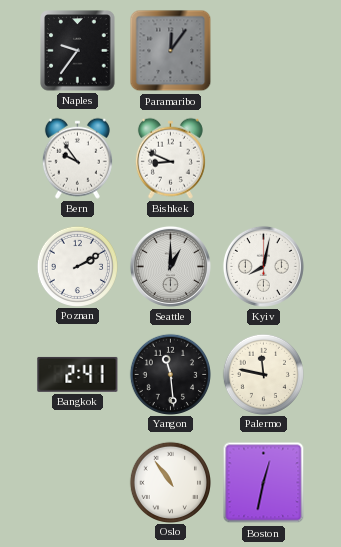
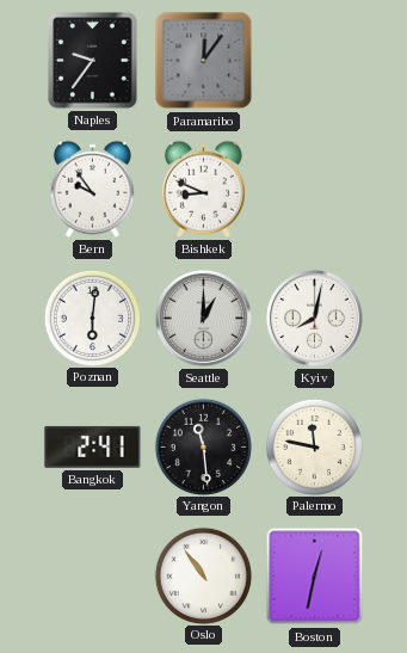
Poznan: 2:10 -> 6:01
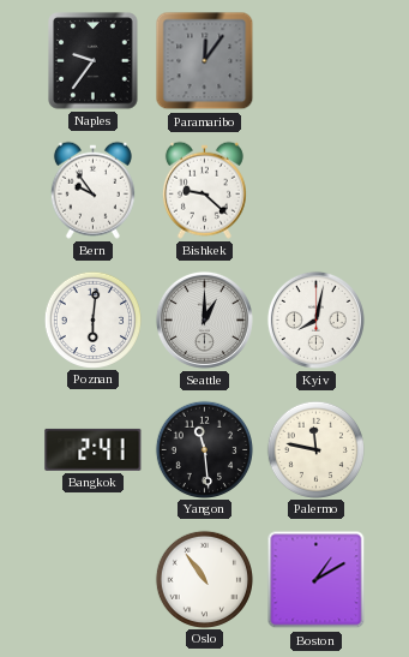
Bishkek: 8:49 -> 9:22
Boston: 12:32 -> 1:10
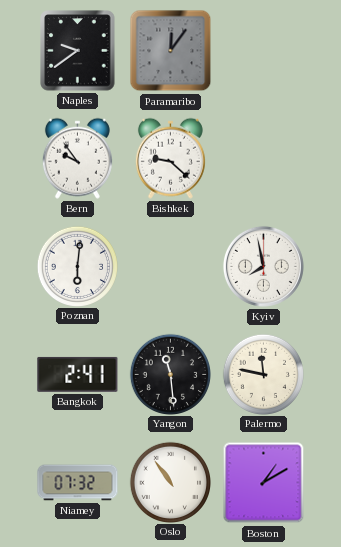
Naples: 9:36 -> 9:39
Seattle: 1:00 -> none
Kyiv: 8:02 -> 7:58
Niamey: none -> 07:32
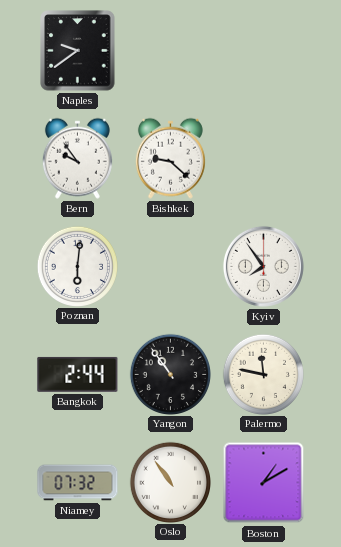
Paramaribo: 12:06 -> none
Kyiv: 7:58 -> 7:54
Bangkok: 2:41 -> 2:44
Yangon: 11:29 -> 10:54
